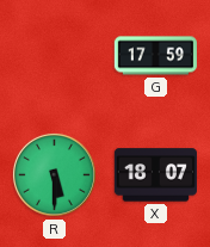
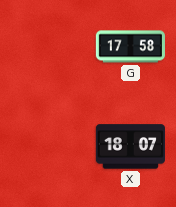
G: 17:59 -> 17:58
R: 5:30 -> none
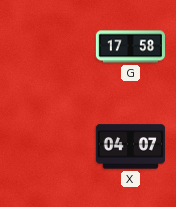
X: 18:07 -> 04:07
